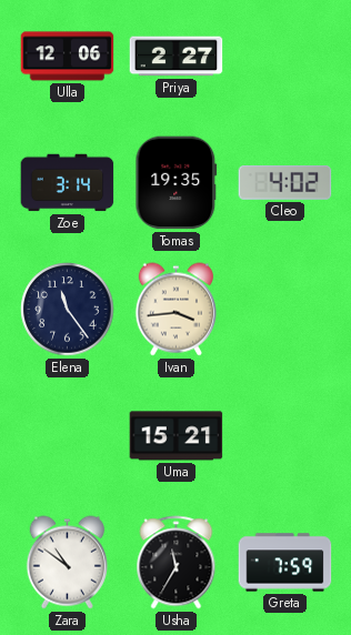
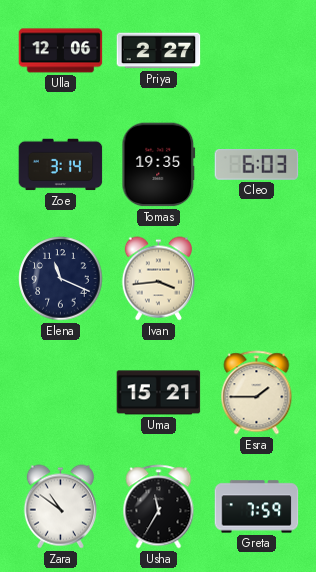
Cleo: 4:02 -> 6:03
Elena: 11:24 -> 11:19
Esra: none -> 1:45
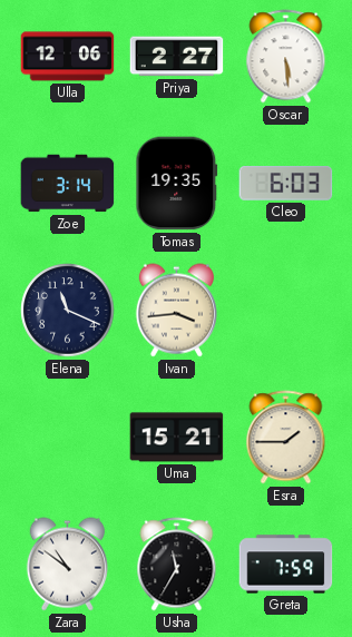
Oscar: none -> 5:29
